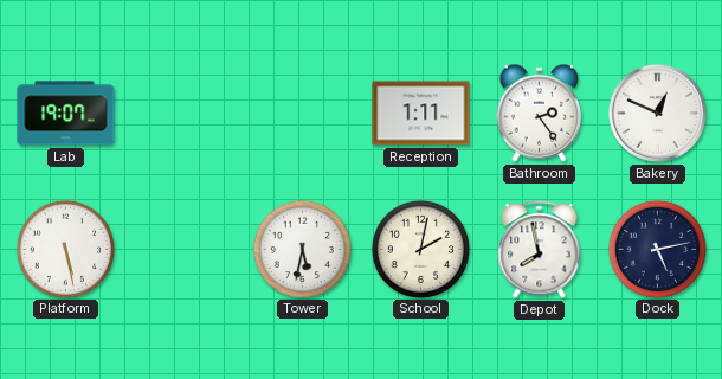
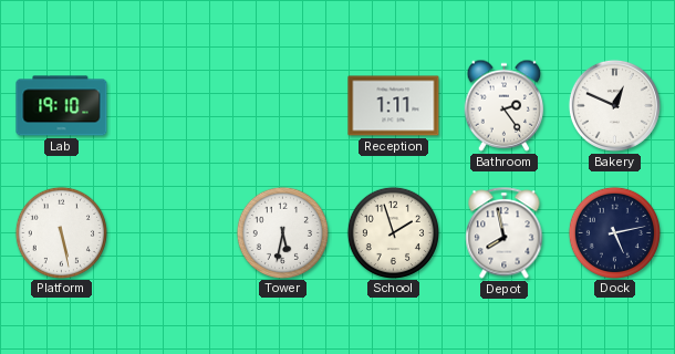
Lab: 19:07 -> 19:10
School: 2:02 -> 1:57
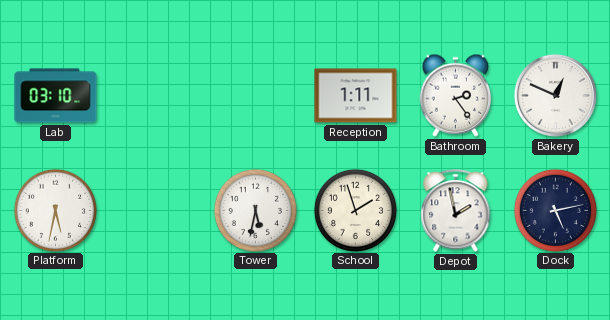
Lab: 19:10 -> 03:10
Platform: 5:28 -> 5:32
Depot: 7:58 -> 1:58
